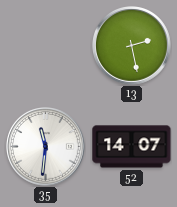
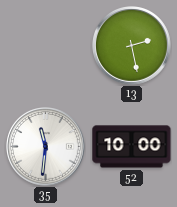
52: 14:07 -> 10:00
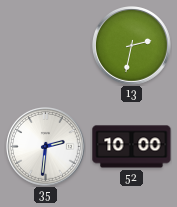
13: 2:28 -> 2:32
35: 11:31 -> 2:31
